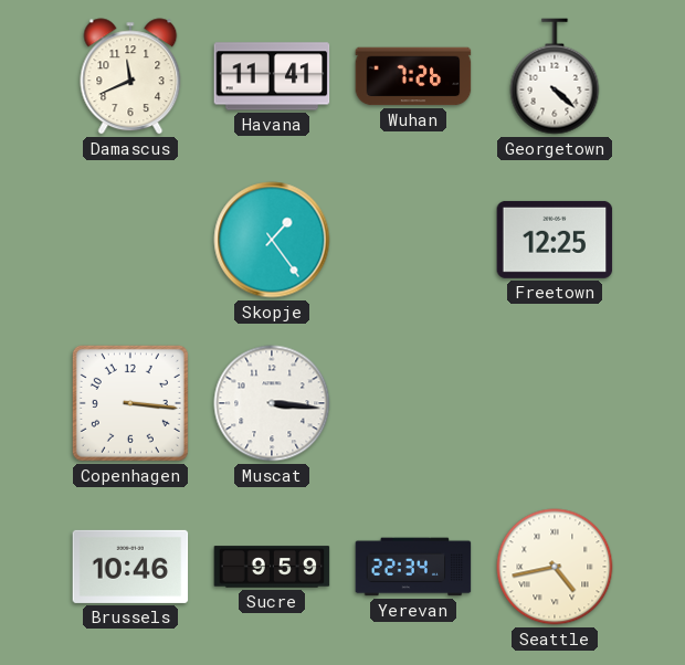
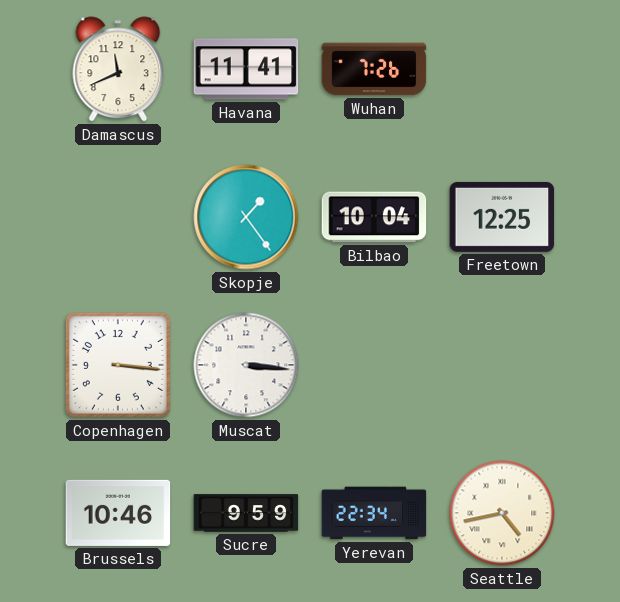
Georgetown: 4:22 -> none
Bilbao: none -> 10:04
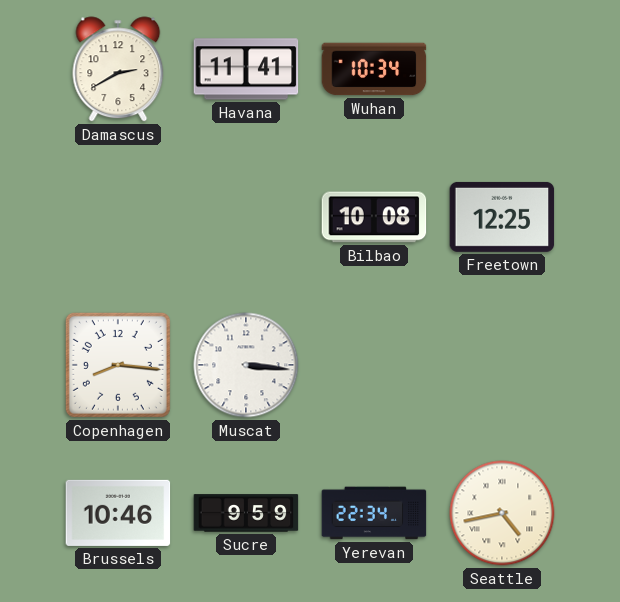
Damascus: 11:41 -> 2:40
Wuhan: 7:26 -> 10:34
Skopje: 1:24 -> none
Bilbao: 10:04 -> 10:08
Copenhagen: 3:16 -> 8:16
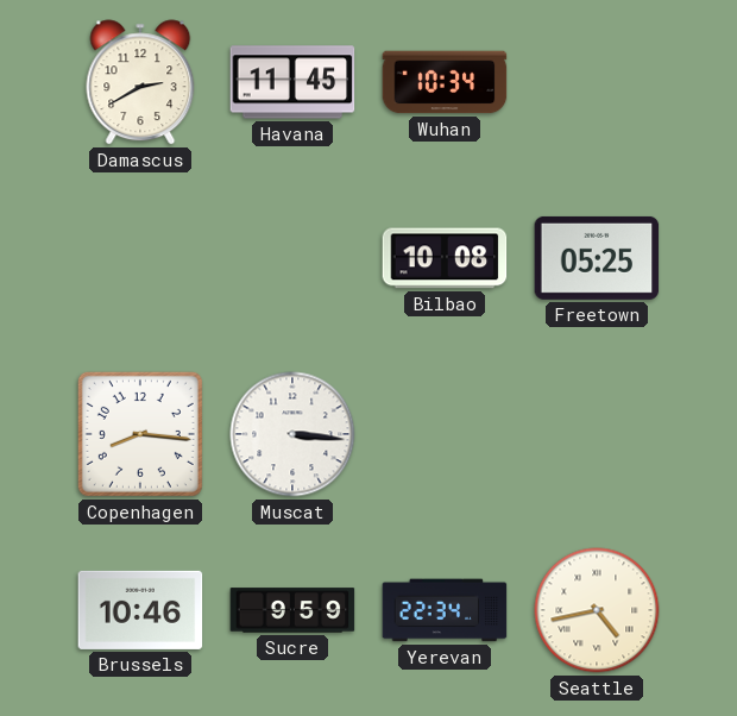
Havana: 11:41 -> 11:45
Freetown: 12:25 -> 05:25
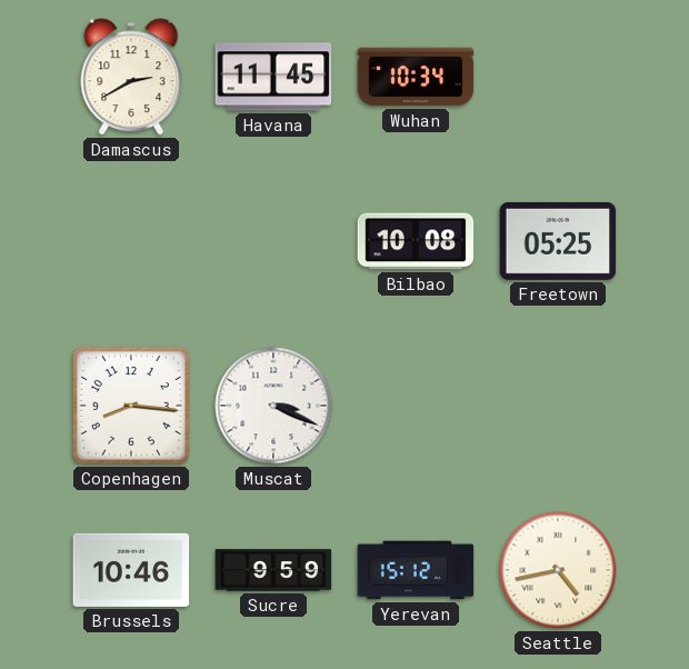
Muscat: 3:16 -> 3:19
Yerevan: 22:34 -> 15:12
